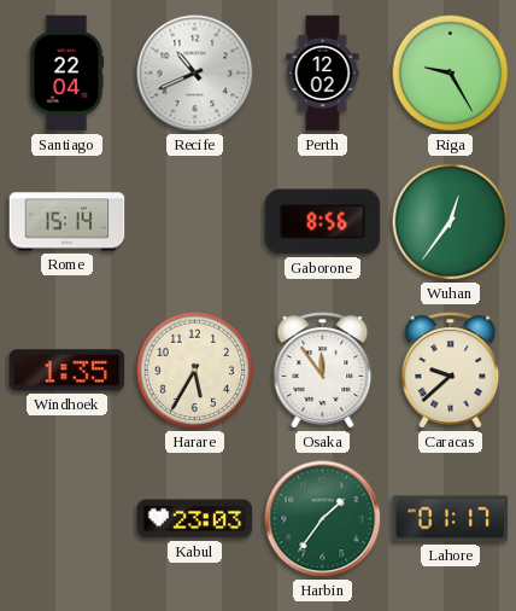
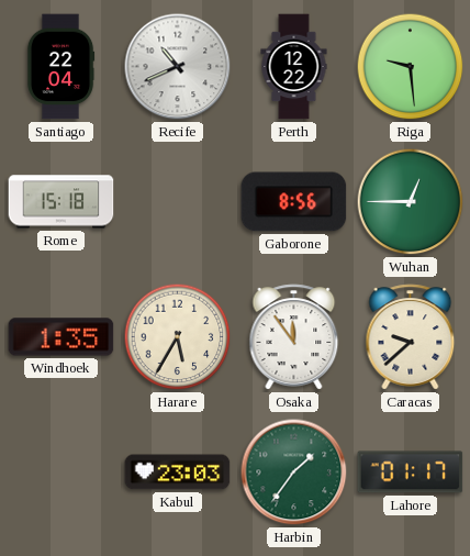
Perth: 12:02 -> 12:22
Riga: 9:25 -> 9:29
Rome: 15:14 -> 15:18
Wuhan: 12:36 -> 12:45
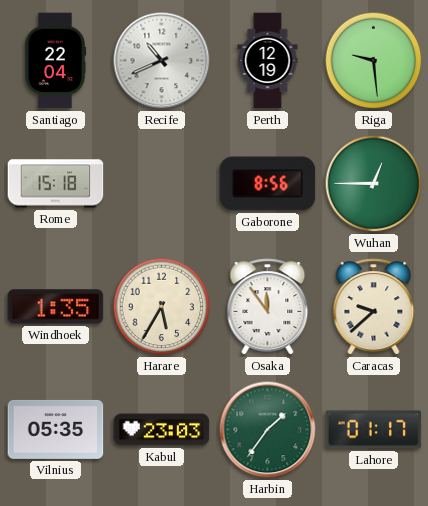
Perth: 12:22 -> 12:19
Vilnius: none -> 05:35
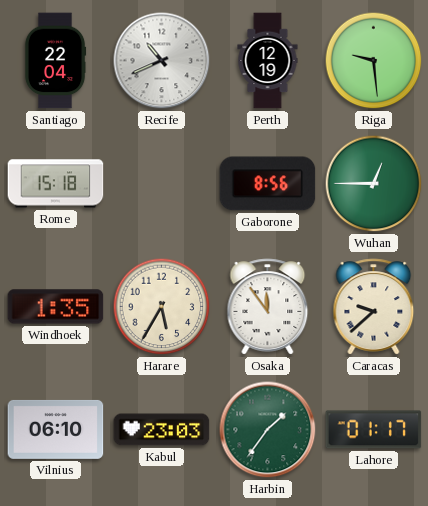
Vilnius: 05:35 -> 06:10
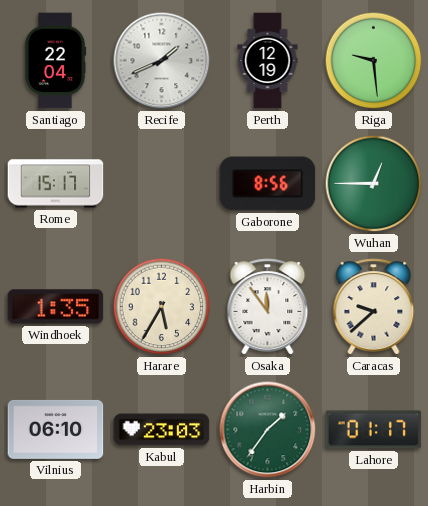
Recife: 10:41 -> 1:41
Rome: 15:18 -> 15:17
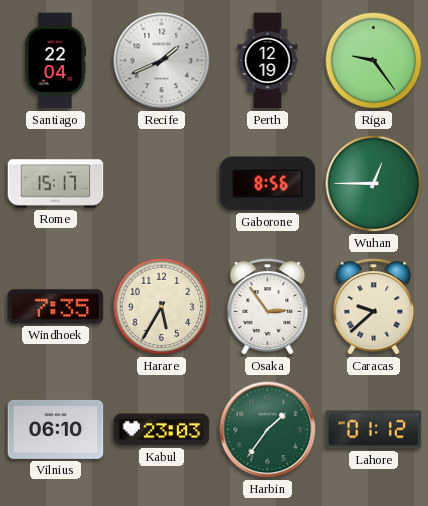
Riga: 9:29 -> 9:24
Windhoek: 1:35 -> 7:35
Osaka: 11:54 -> 2:54
Lahore: 01:17 -> 01:12
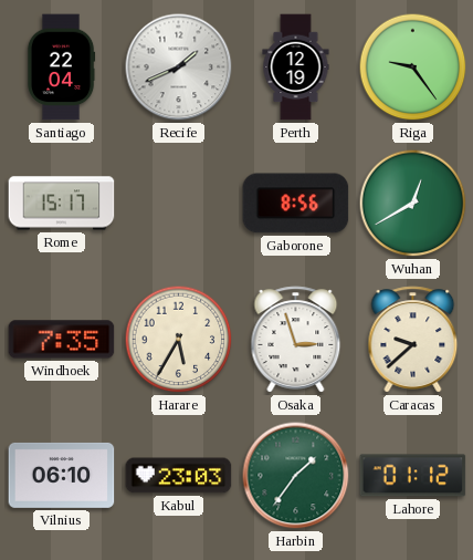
Wuhan: 12:45 -> 12:40
Osaka: 2:54 -> 2:57
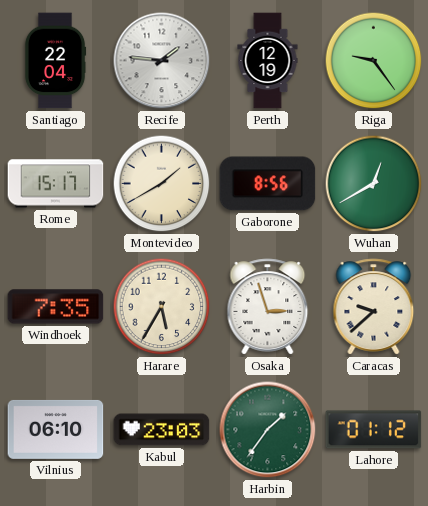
Recife: 1:41 -> 1:46
Montevideo: none -> 1:40
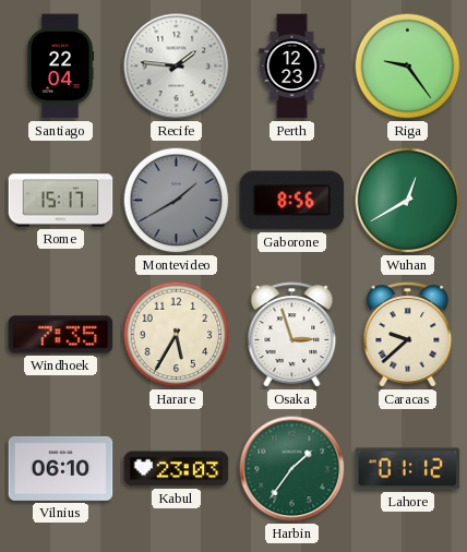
Perth: 12:19 -> 12:23
Montevideo dial: cream -> grey
